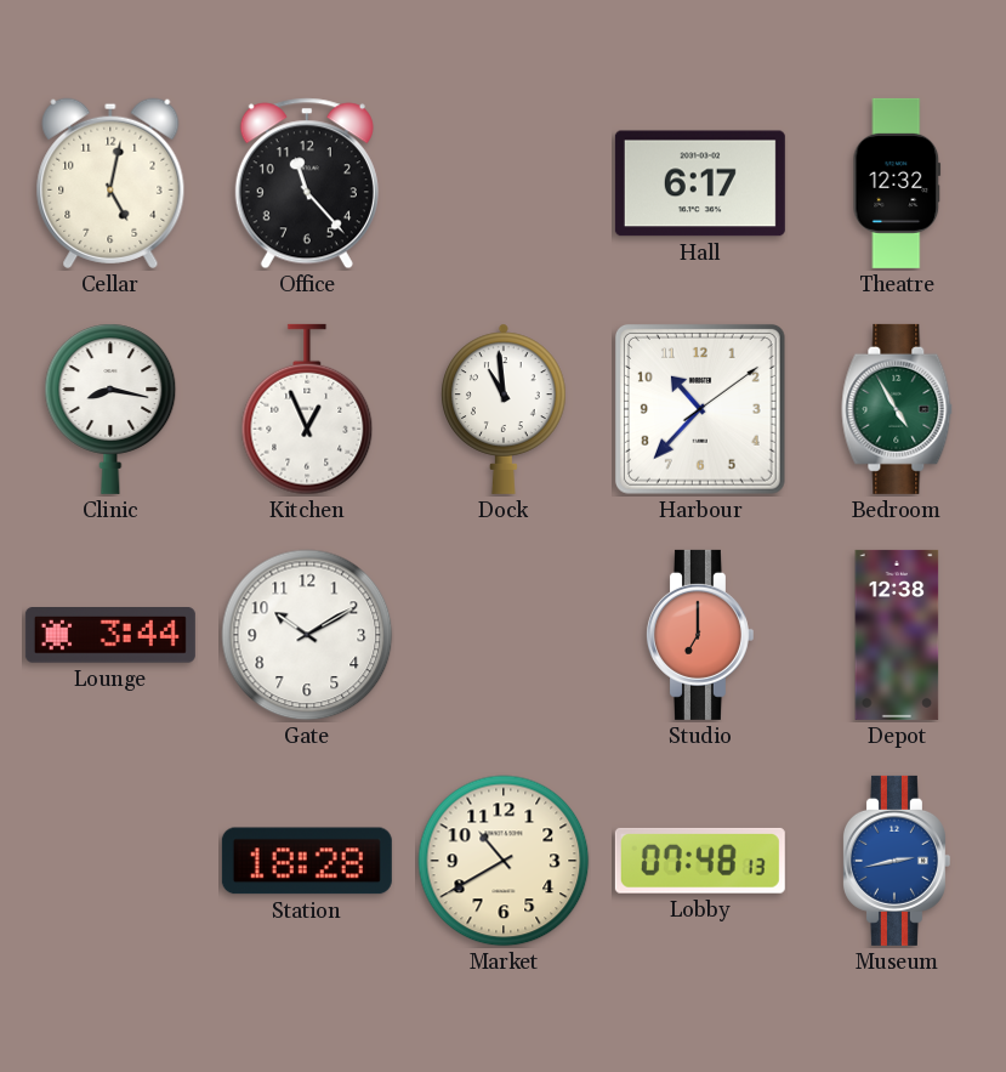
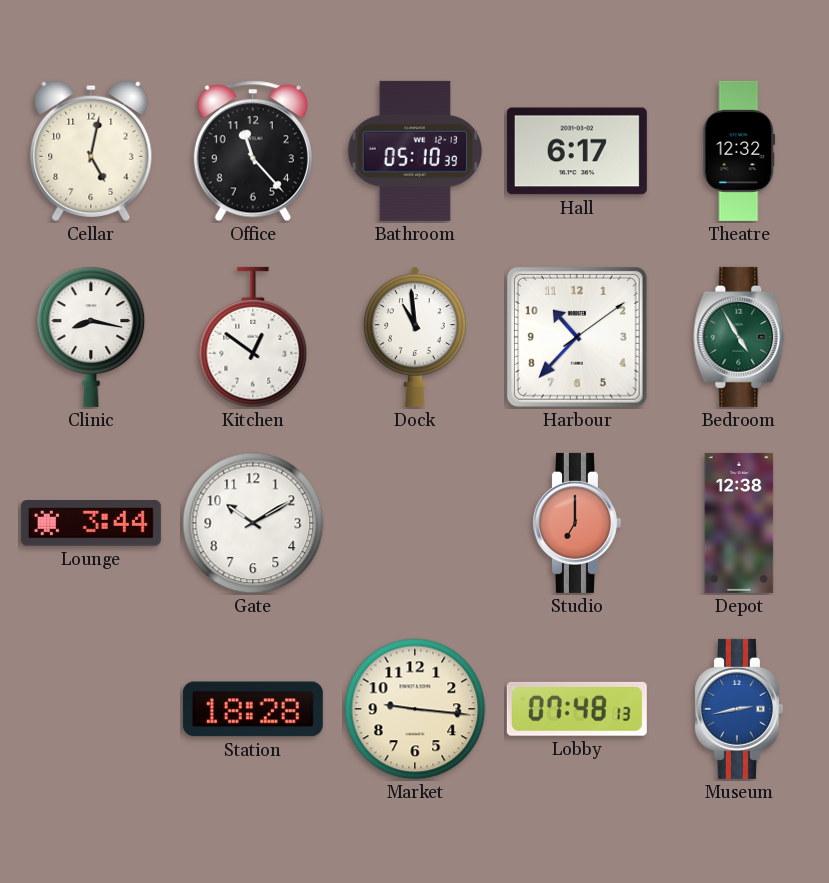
Bathroom: none -> 05:10
Kitchen: 12:56 -> 12:51
Market: 10:40 -> 9:16
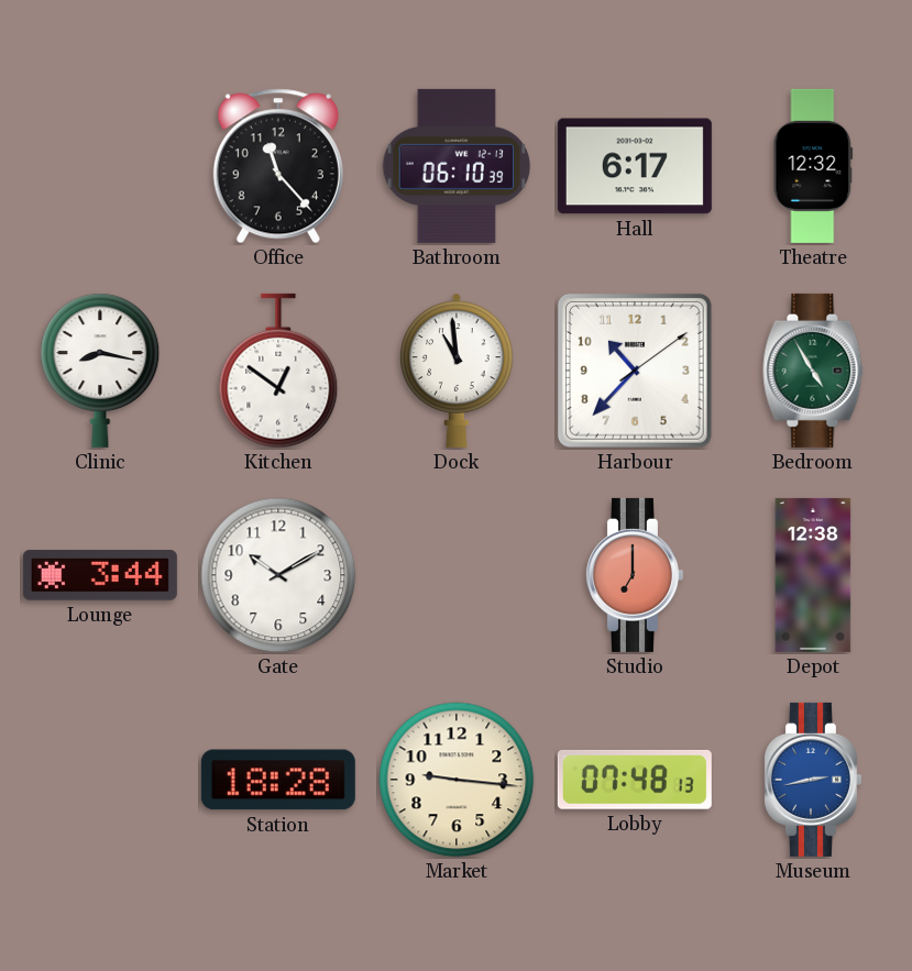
Cellar: 5:02 -> none
Bathroom: 05:10 -> 06:10
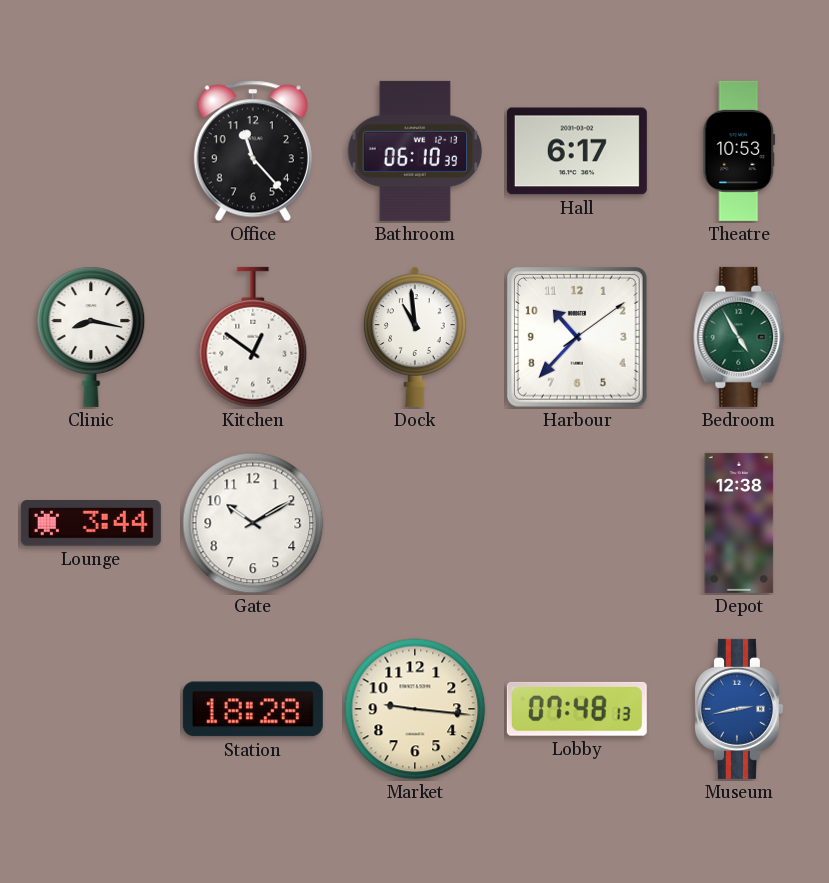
Theatre: 12:32 -> 10:53
Studio: 7:00 -> none
